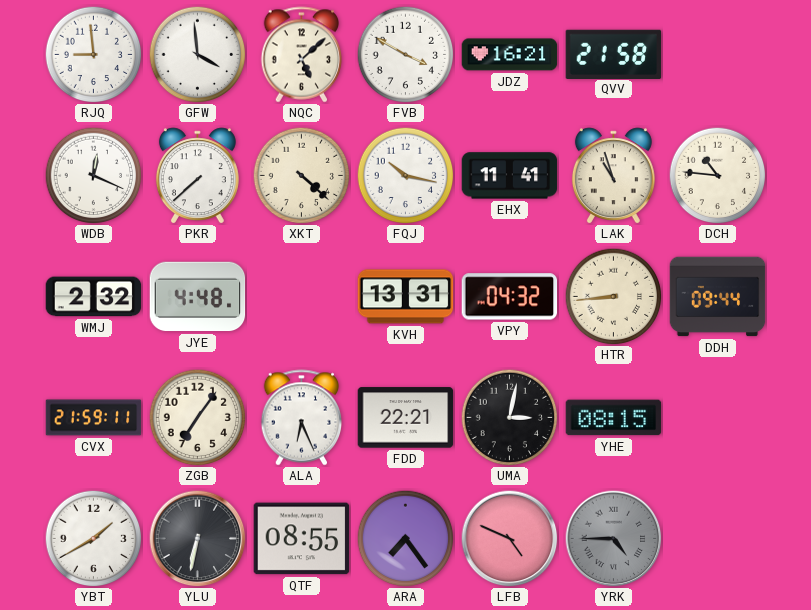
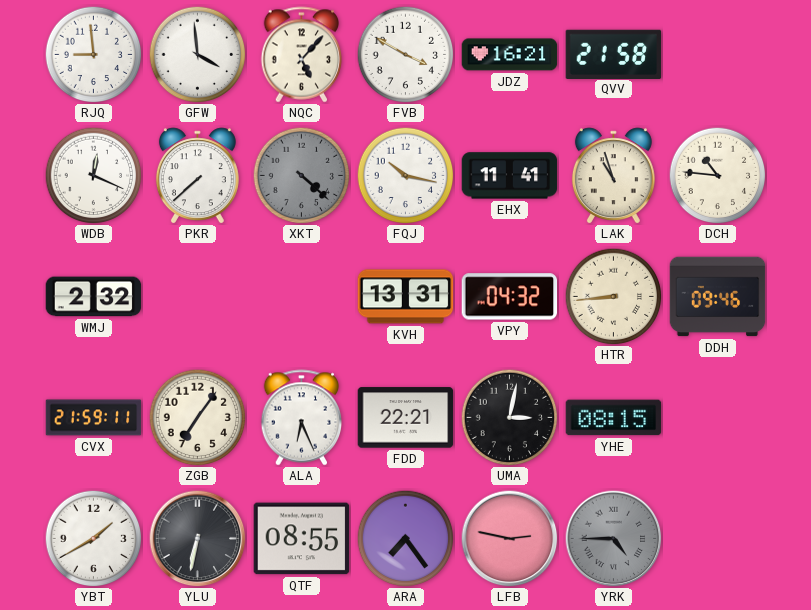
NQC: 5:08 -> 5:07
XKT dial: cream -> grey
JYE: 4:48 -> none
DDH: 09:44 -> 09:46
LFB: 4:49 -> 2:47
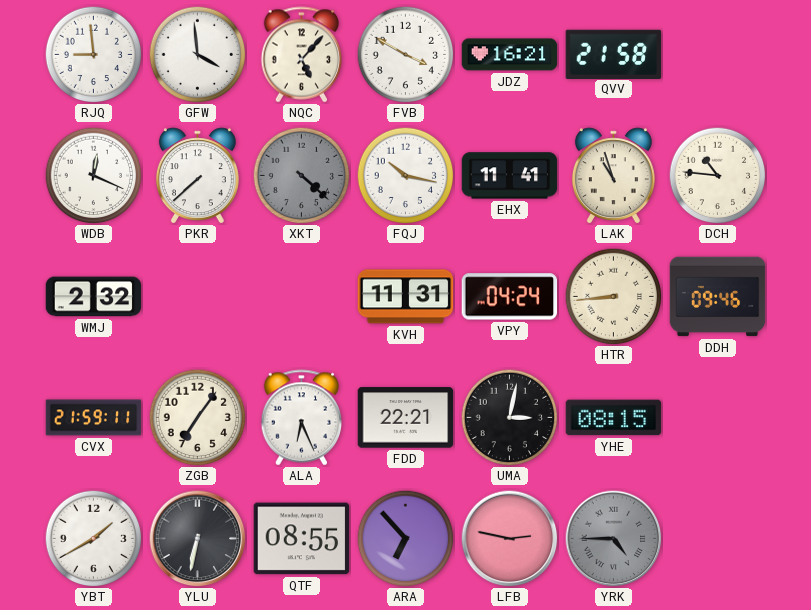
KVH: 13:31 -> 11:31
VPY: 04:32 -> 04:24
ARA: 7:24 -> 6:53
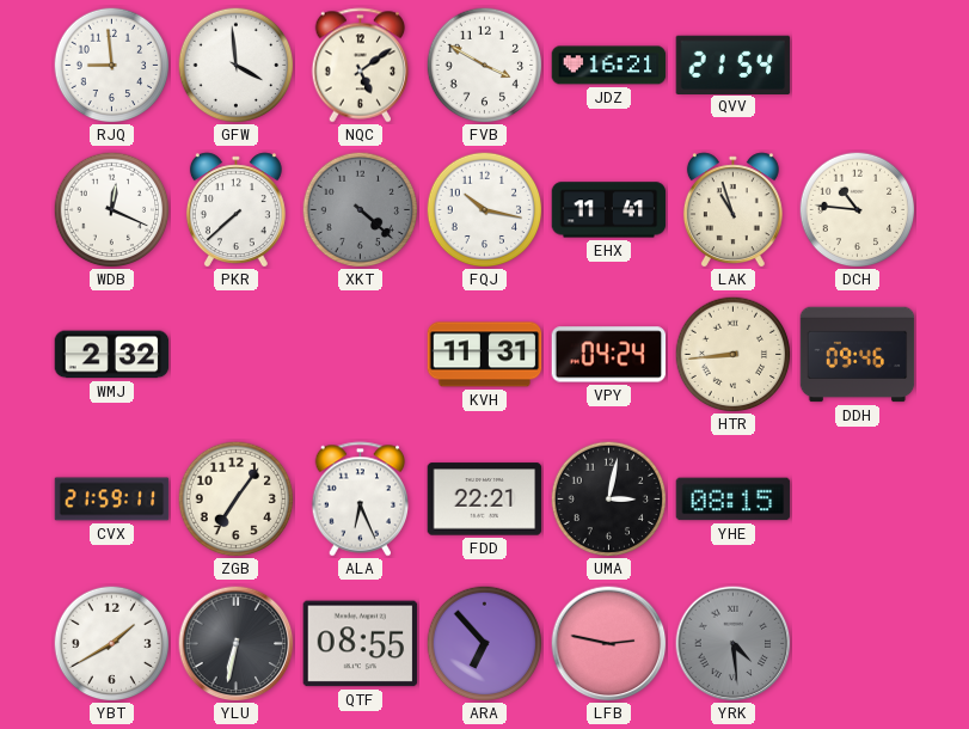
NQC: 5:07 -> 5:09
QVV: 21:58 -> 21:54
YRK: 4:45 -> 4:29
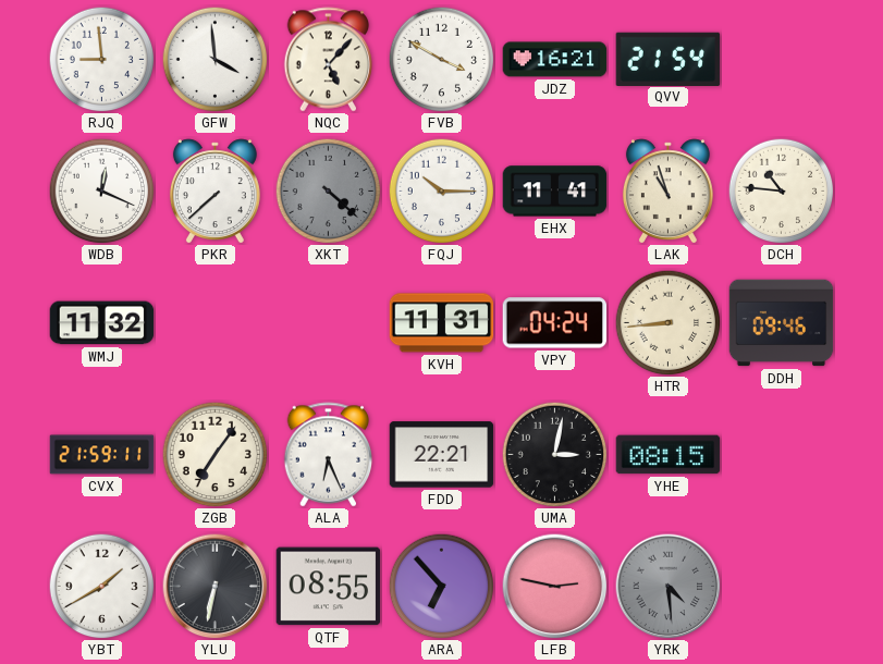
NQC: 5:09 -> 5:07
FQJ: 10:17 -> 10:15
WMJ: 2:32 -> 11:32
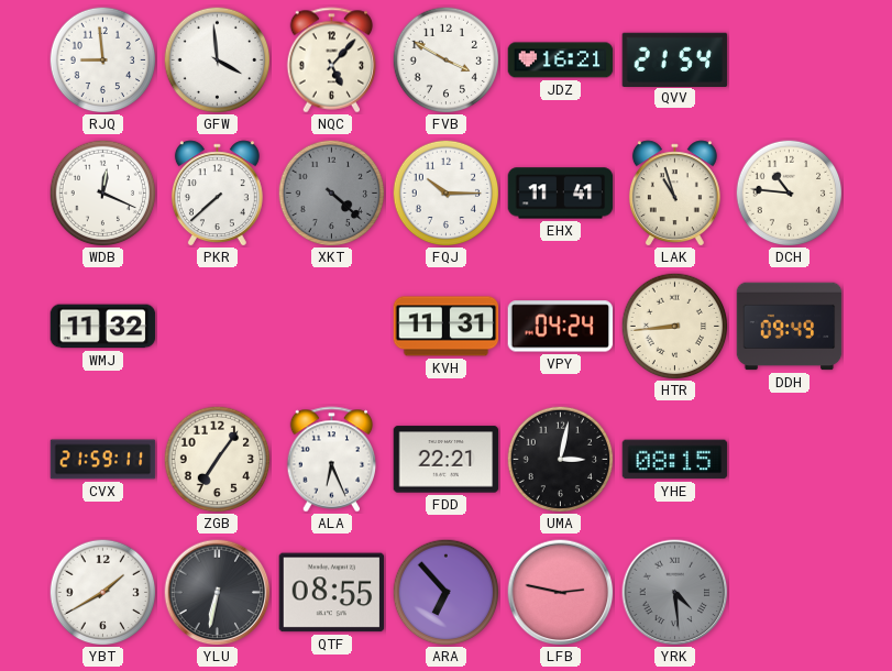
DDH: 09:46 -> 09:49
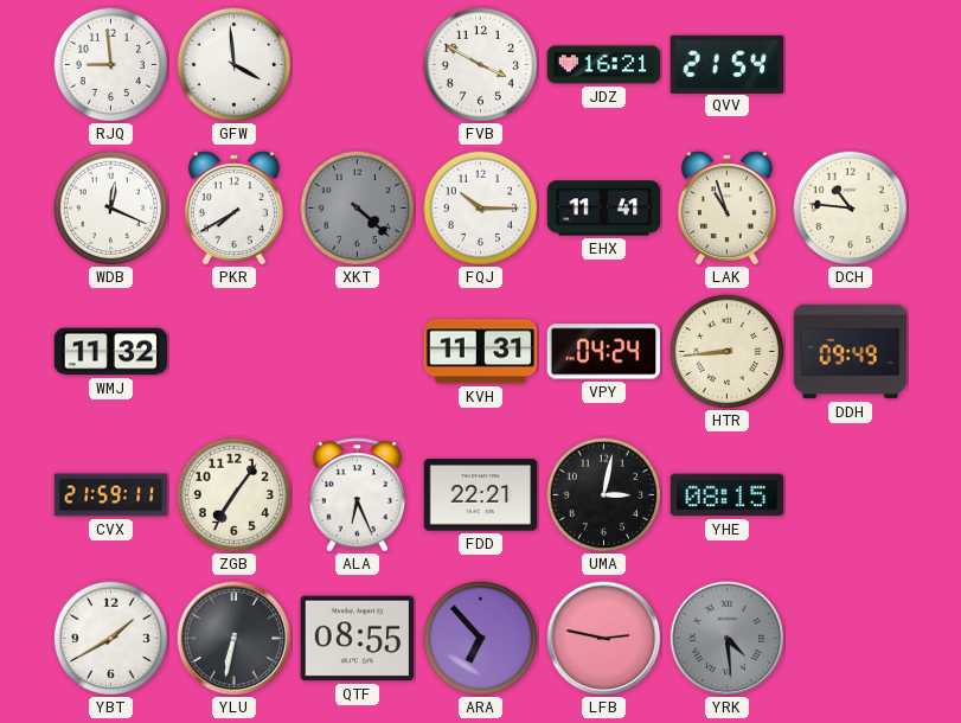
NQC: 5:07 -> none
PKR: 7:38 -> 7:40
